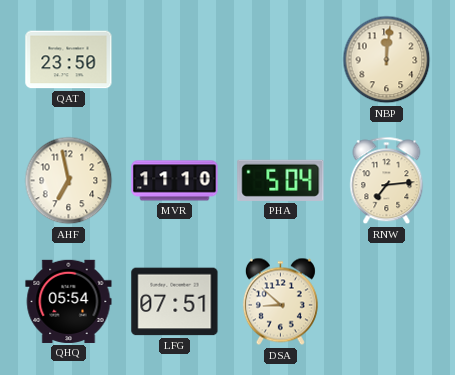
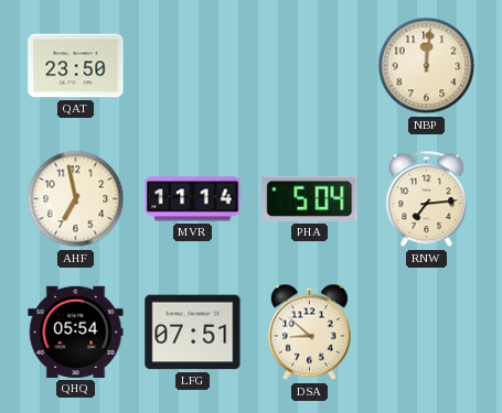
MVR: 11:10 -> 11:14
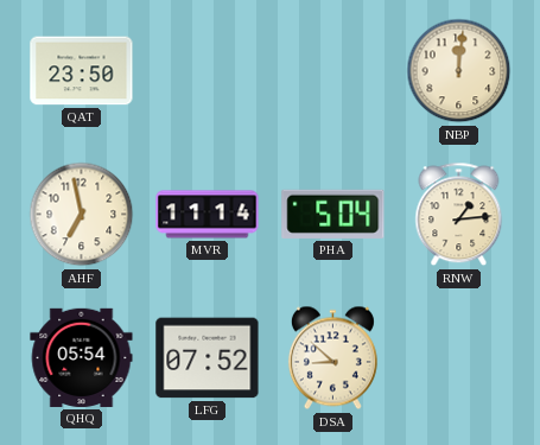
RNW: 7:14 -> 1:14
LFG: 07:51 -> 07:52
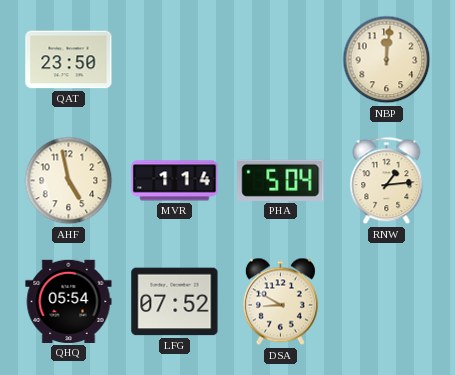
AHF: 6:58 -> 4:58
MVR: 11:14 -> 1:14
DSA: 8:52 -> 8:50
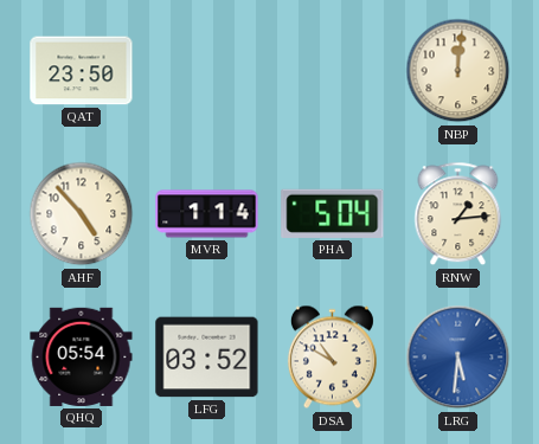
AHF: 4:58 -> 4:53
LFG: 07:52 -> 03:52
DSA: 8:50 -> 10:50
LRG: none -> 5:31
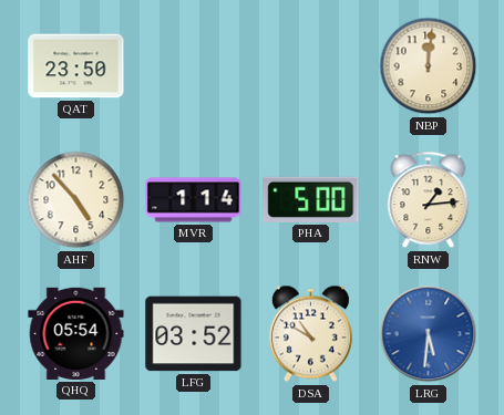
PHA: 5:04 -> 5:00
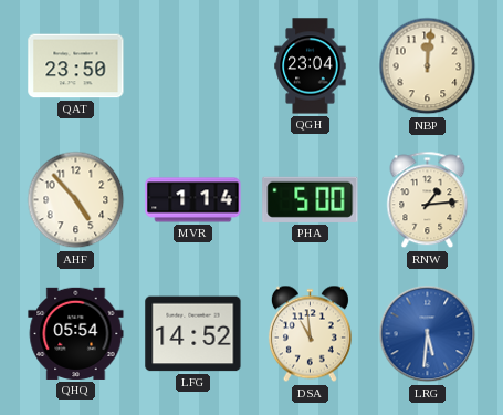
QGH: none -> 23:04
LFG: 03:52 -> 14:52
DSA: 10:50 -> 10:59
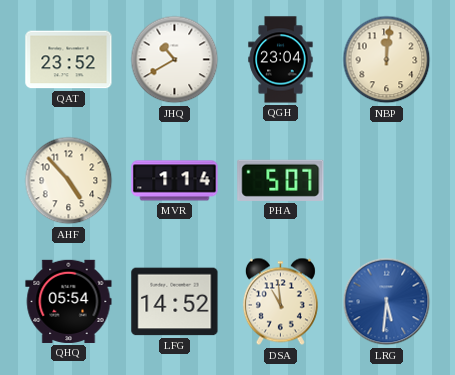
QAT: 23:50 -> 23:52
JHQ: none -> 10:40
PHA: 5:00 -> 5:07
RNW: 1:14 -> none
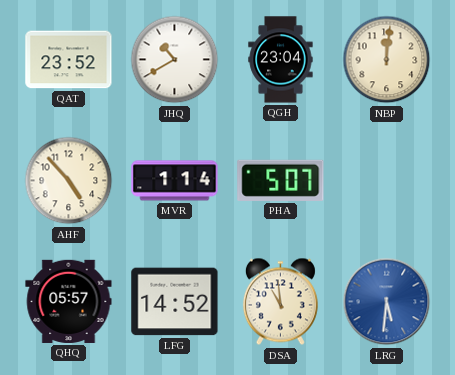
QHQ: 05:54 -> 05:57
